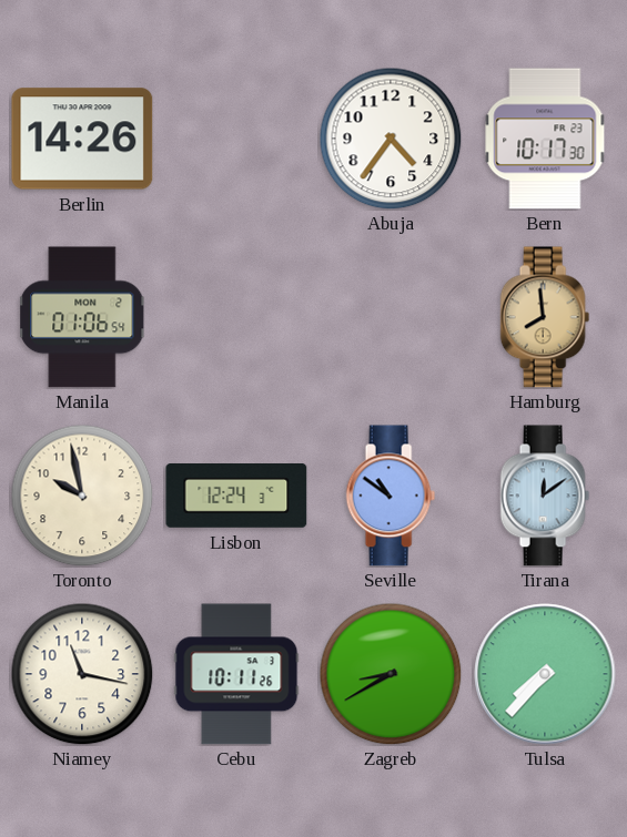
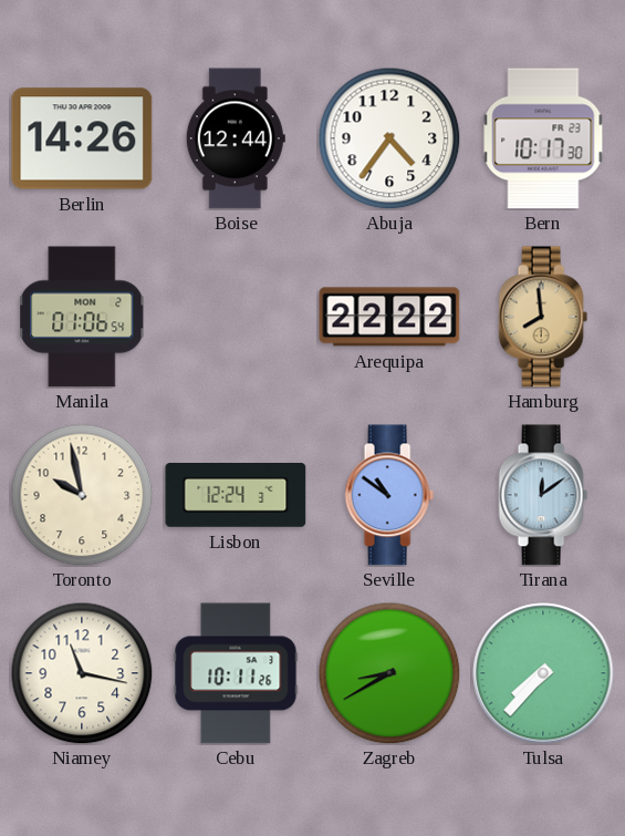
Boise: none -> 12:44
Arequipa: none -> 22:22
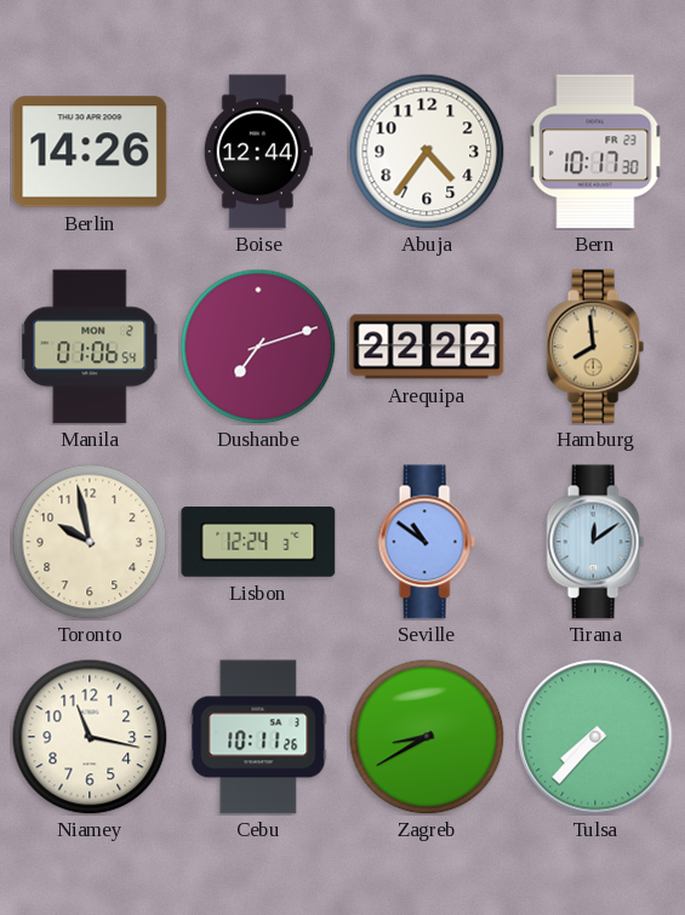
Dushanbe: none -> 7:12
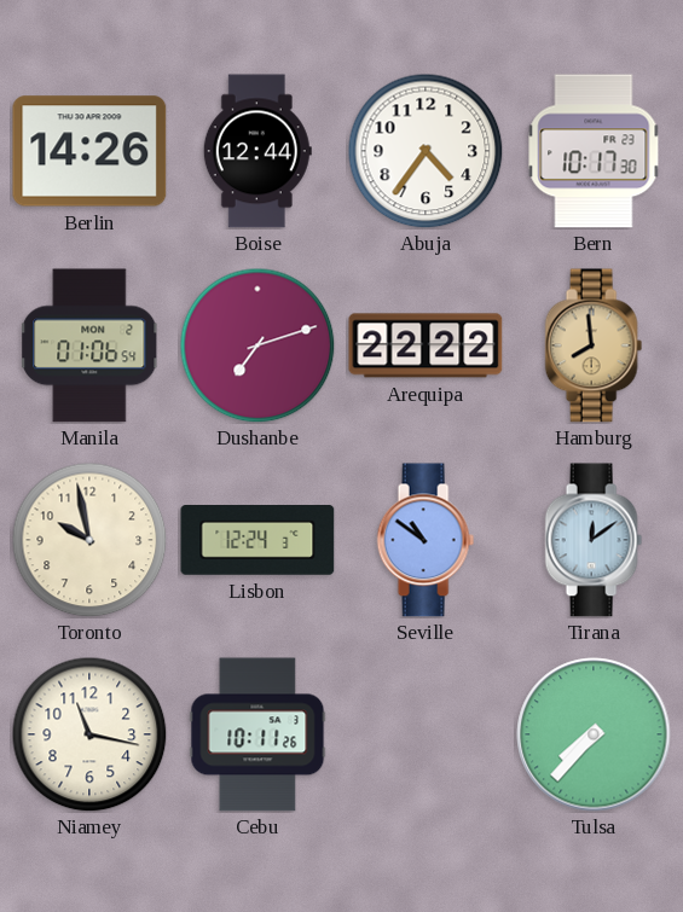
Zagreb: 8:40 -> none
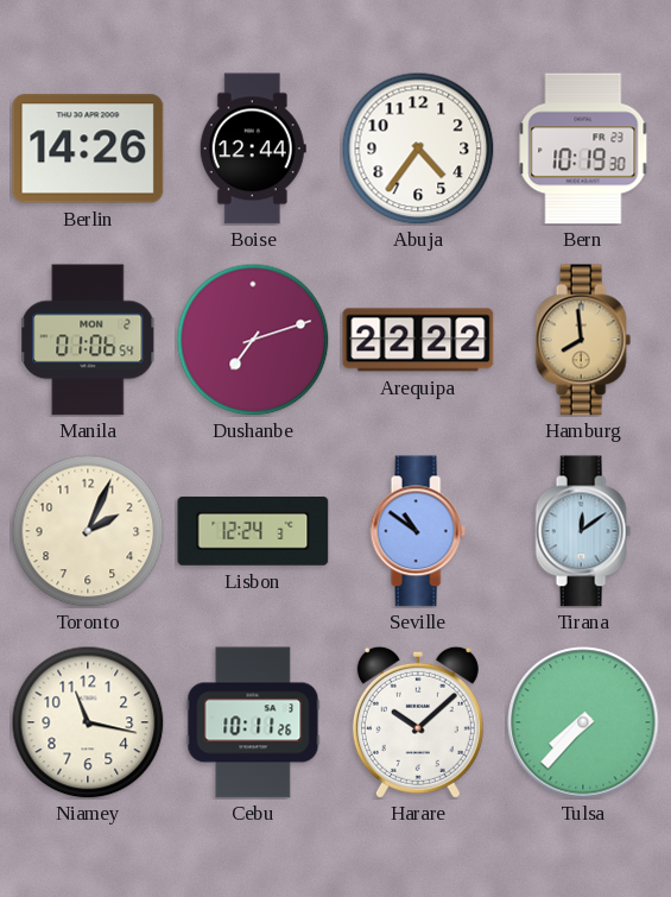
Bern: 10:17 -> 10:19
Toronto: 9:58 -> 2:04
Harare: none -> 10:08
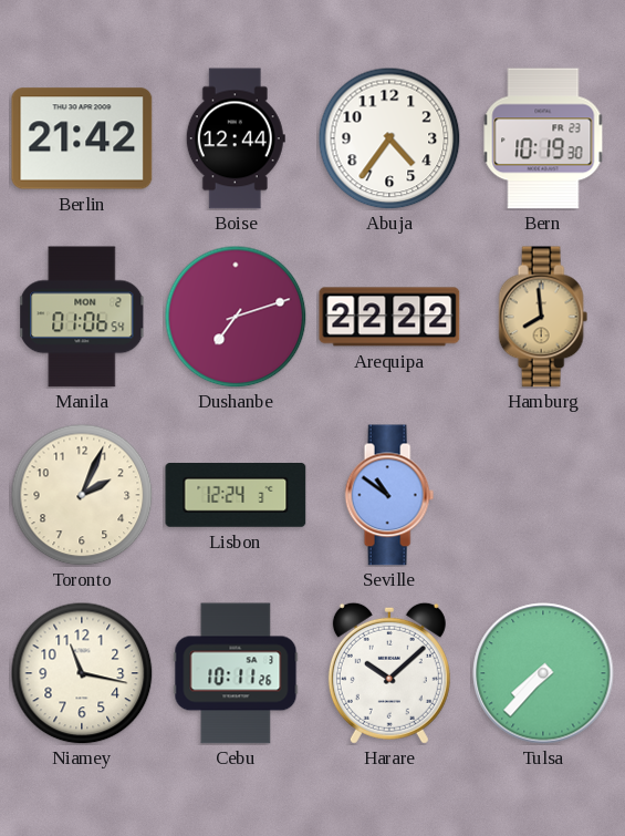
Berlin: 14:26 -> 21:42
Tirana: 12:09 -> none
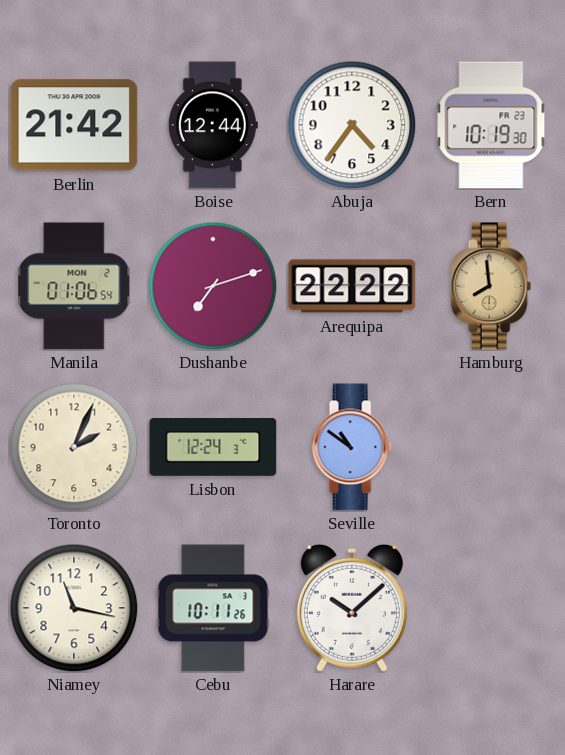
Tulsa: 7:37 -> none
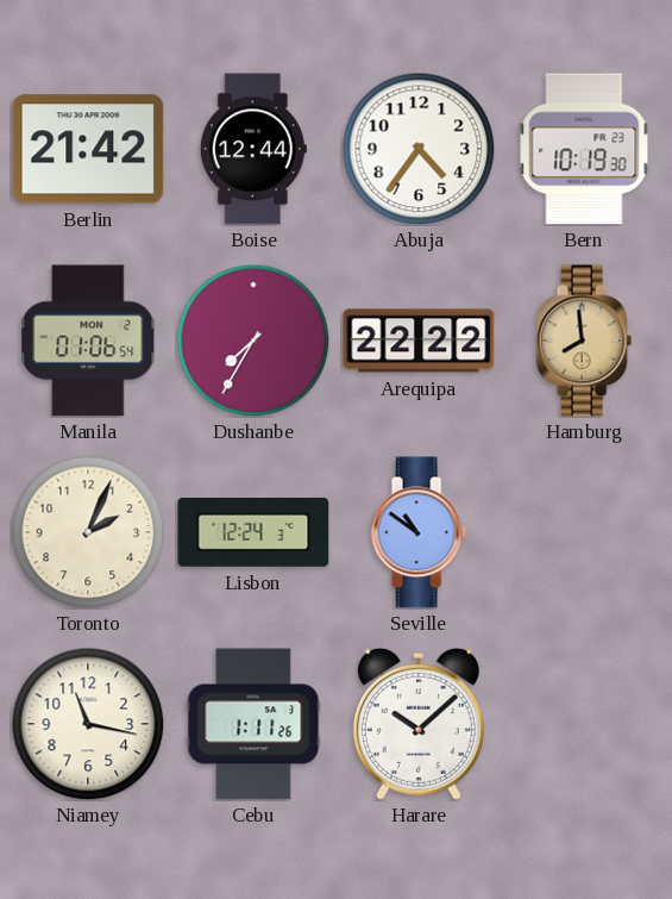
Dushanbe: 7:12 -> 7:35
Cebu: 10:11 -> 1:11
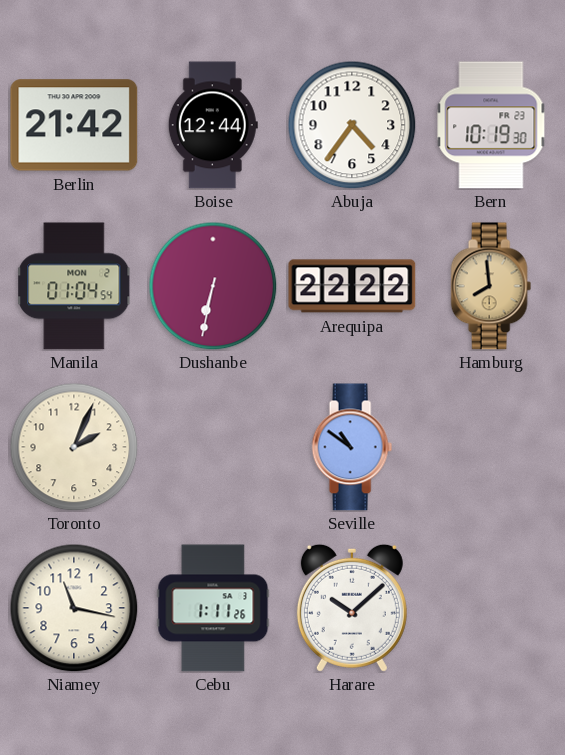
Manila: 01:06 -> 01:04
Dushanbe: 7:35 -> 6:32
Lisbon: 12:24 -> none
